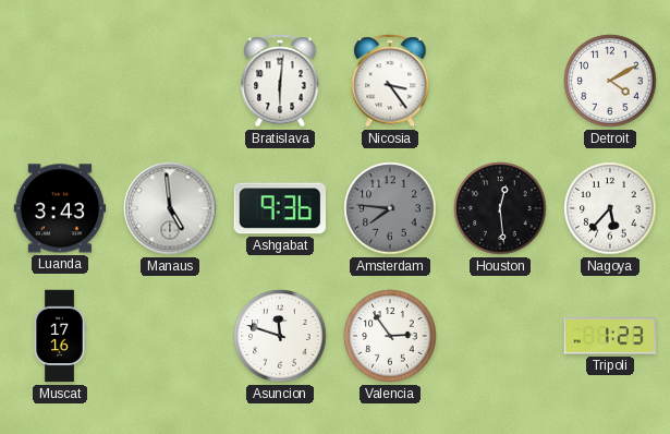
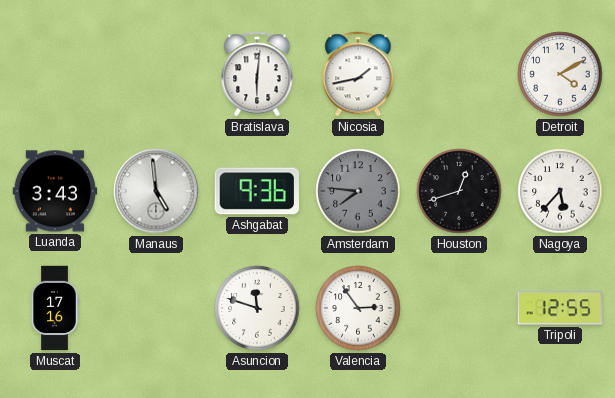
Nicosia: 3:24 -> 1:43
Houston: 12:29 -> 12:42
Tripoli: 1:23 -> 12:55
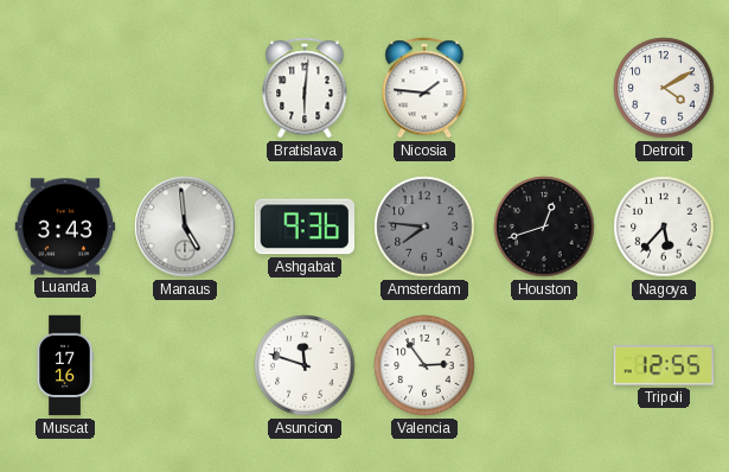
Nicosia: 1:43 -> 1:46
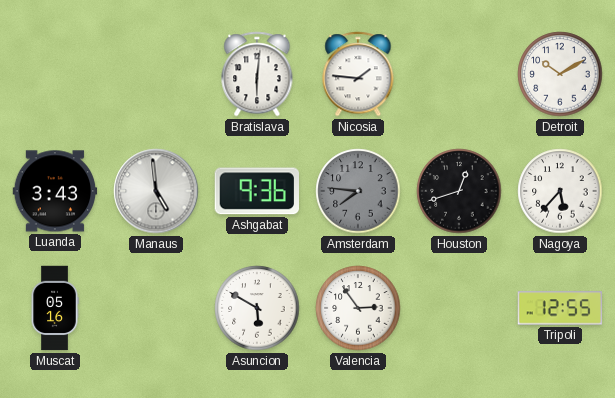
Detroit: 4:10 -> 10:10
Muscat: 17:16 -> 05:16
Asuncion: 11:48 -> 5:50
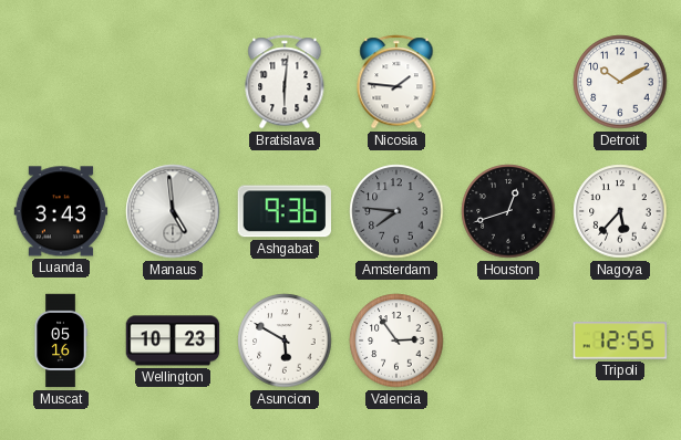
Wellington: none -> 10:23
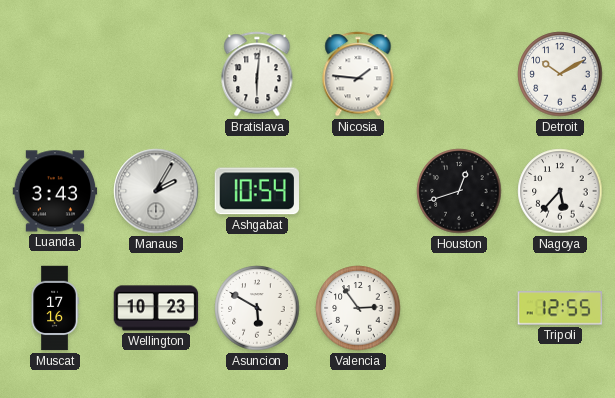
Manaus: 4:59 -> 2:05
Ashgabat: 9:36 -> 10:54
Amsterdam: 7:46 -> none
Muscat: 05:16 -> 17:16
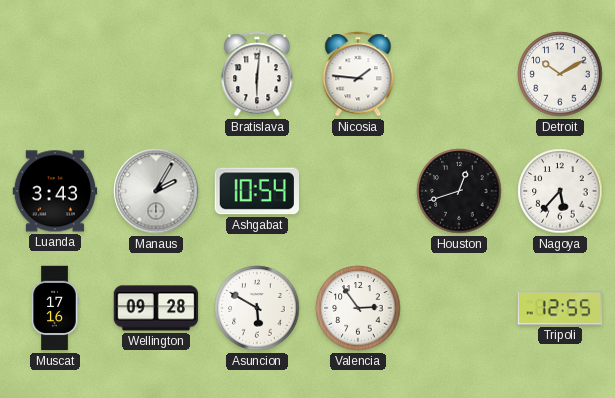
Wellington: 10:23 -> 09:28
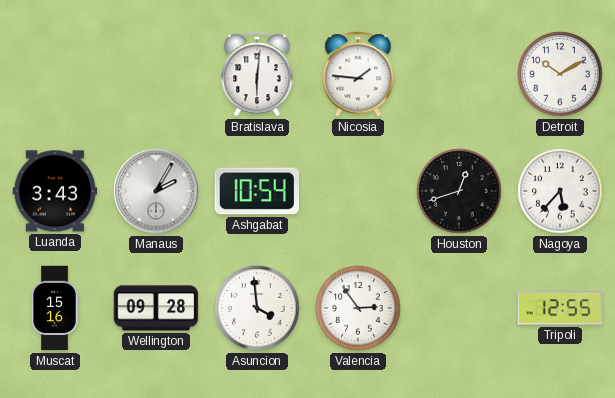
Muscat: 17:16 -> 15:16
Asuncion: 5:50 -> 3:59
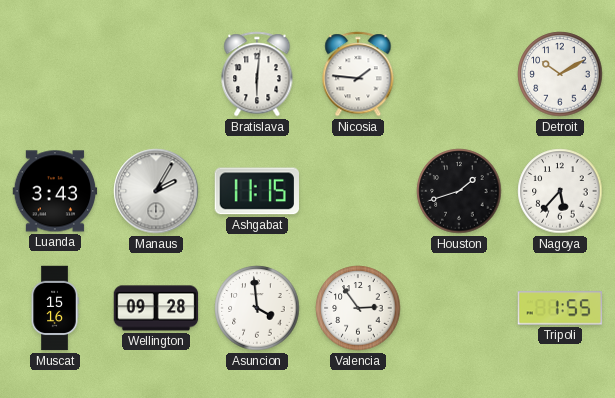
Ashgabat: 10:54 -> 11:15
Houston: 12:42 -> 1:42
Tripoli: 12:55 -> 1:55
